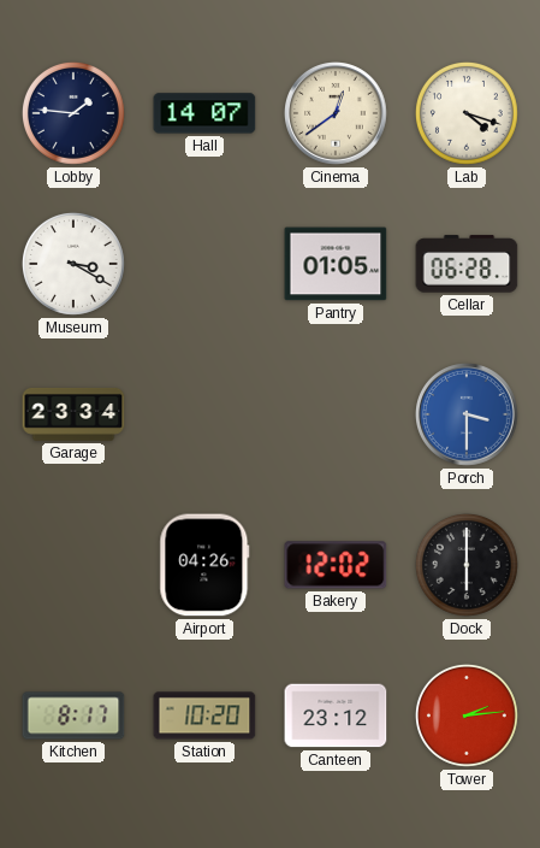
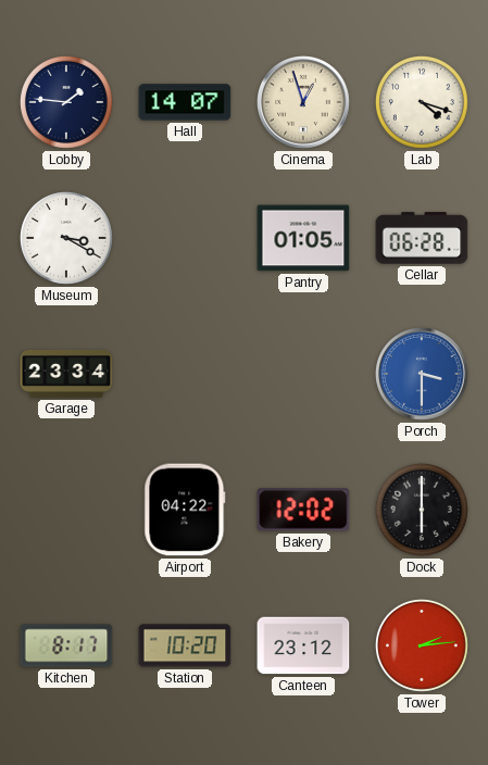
Cinema: 12:39 -> 12:57
Airport: 04:26 -> 04:22
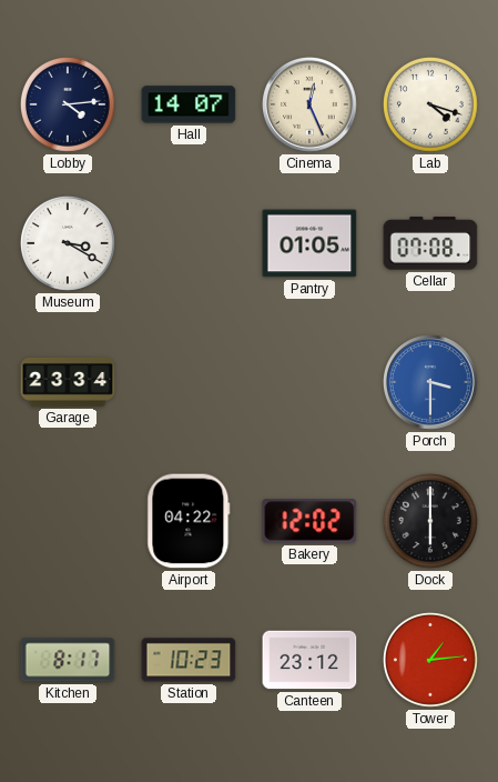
Lobby: 1:46 -> 4:14
Cinema: 12:57 -> 12:26
Cellar: 06:28 -> 07:08
Station: 10:20 -> 10:23
Tower: 2:14 -> 1:14
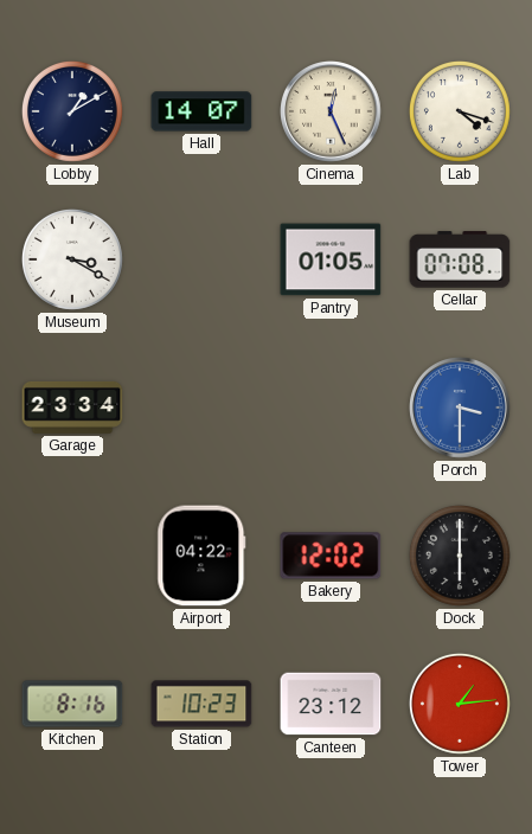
Lobby: 4:14 -> 1:10
Kitchen: 8:17 -> 8:16
